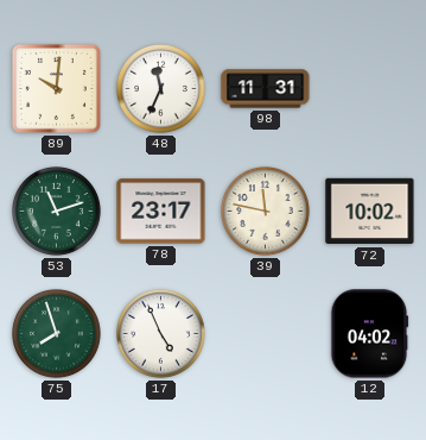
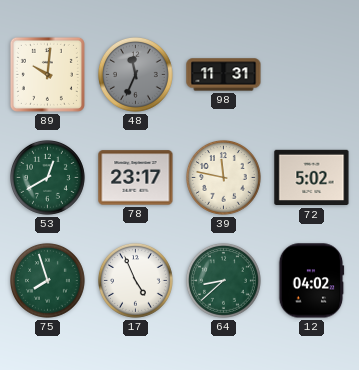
48 dial: white -> grey
53: 11:12 -> 12:40
72: 10:02 -> 5:02
64: none -> 8:38
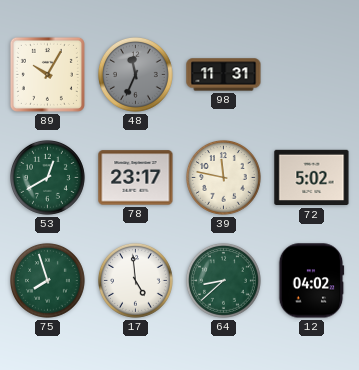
89: 10:01 -> 10:05
17: 4:56 -> 4:59
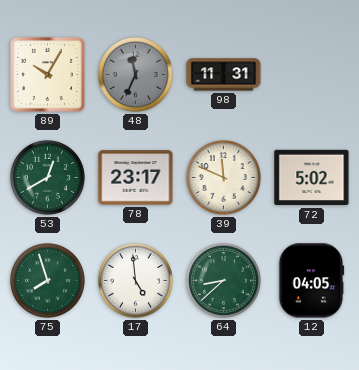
39: 11:47 -> 11:49
12: 04:02 -> 04:05
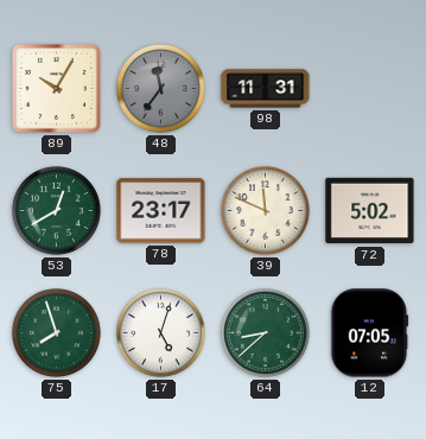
48: 11:34 -> 11:36
17: 4:59 -> 5:03
12: 04:05 -> 07:05
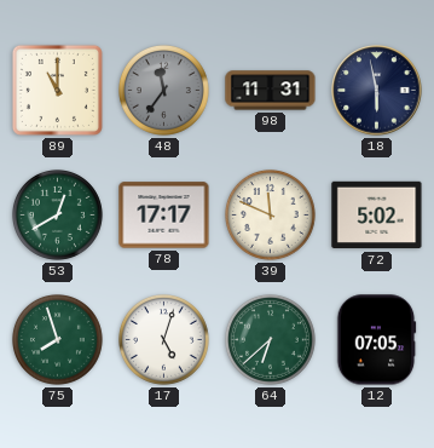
89: 10:05 -> 11:00
18: none -> 5:58
78: 23:17 -> 17:17
64: 8:38 -> 6:38
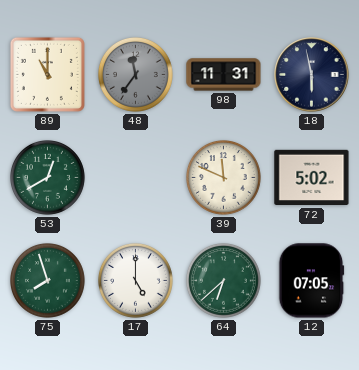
78: 17:17 -> none
17: 5:03 -> 5:00
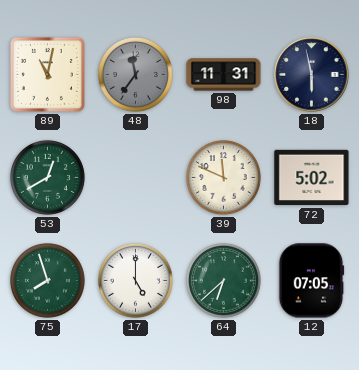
89: 11:00 -> 11:02
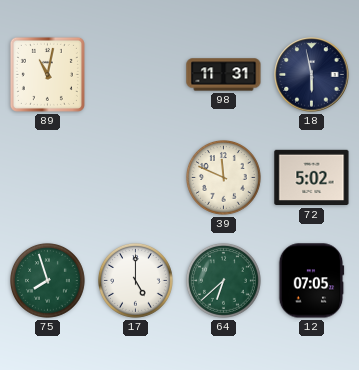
48: 11:36 -> none
53: 12:40 -> none
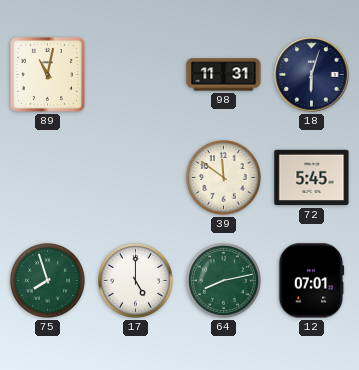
18: 5:58 -> 6:03
39: 11:49 -> 11:51
72: 5:02 -> 5:45
64: 6:38 -> 8:13
12: 07:05 -> 07:01
